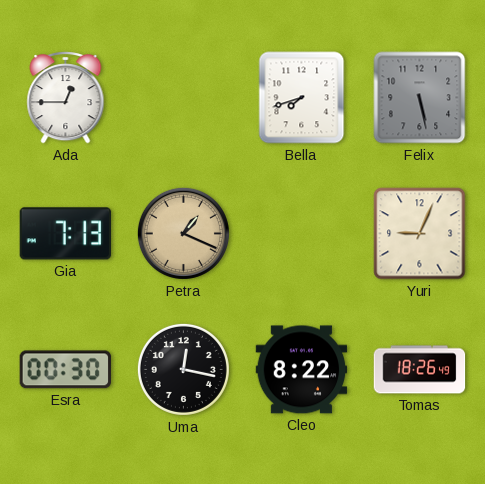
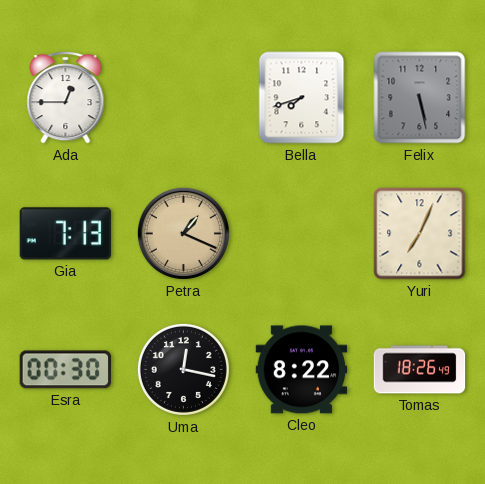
Yuri: 9:04 -> 7:04
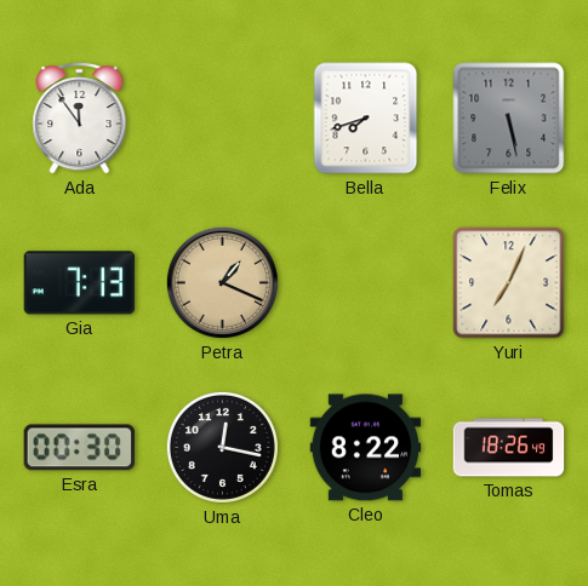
Ada: 12:45 -> 11:54
